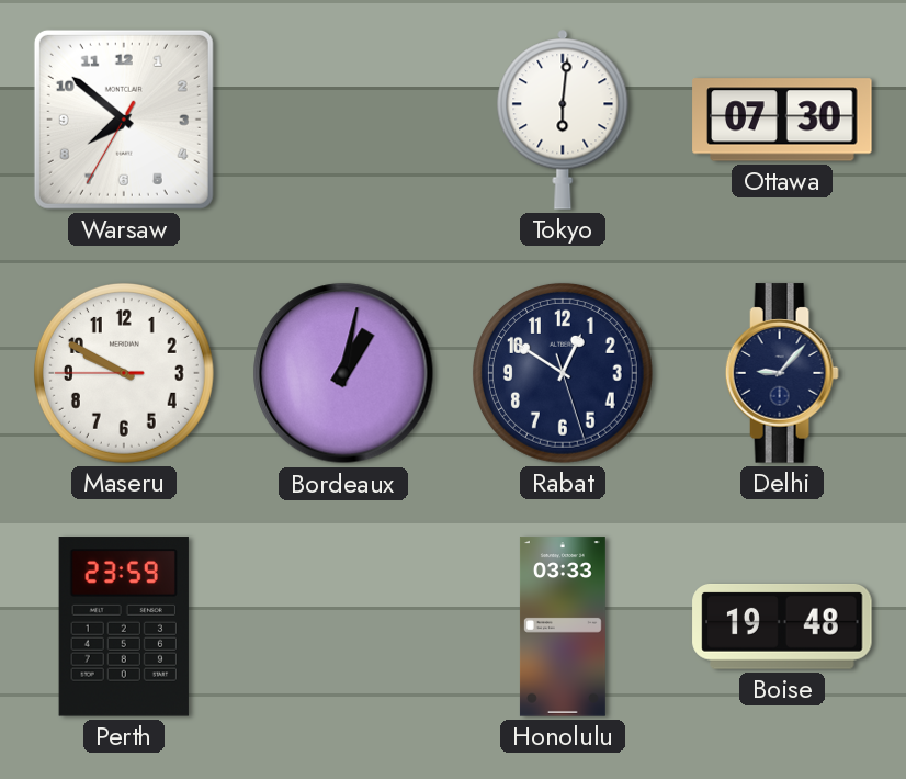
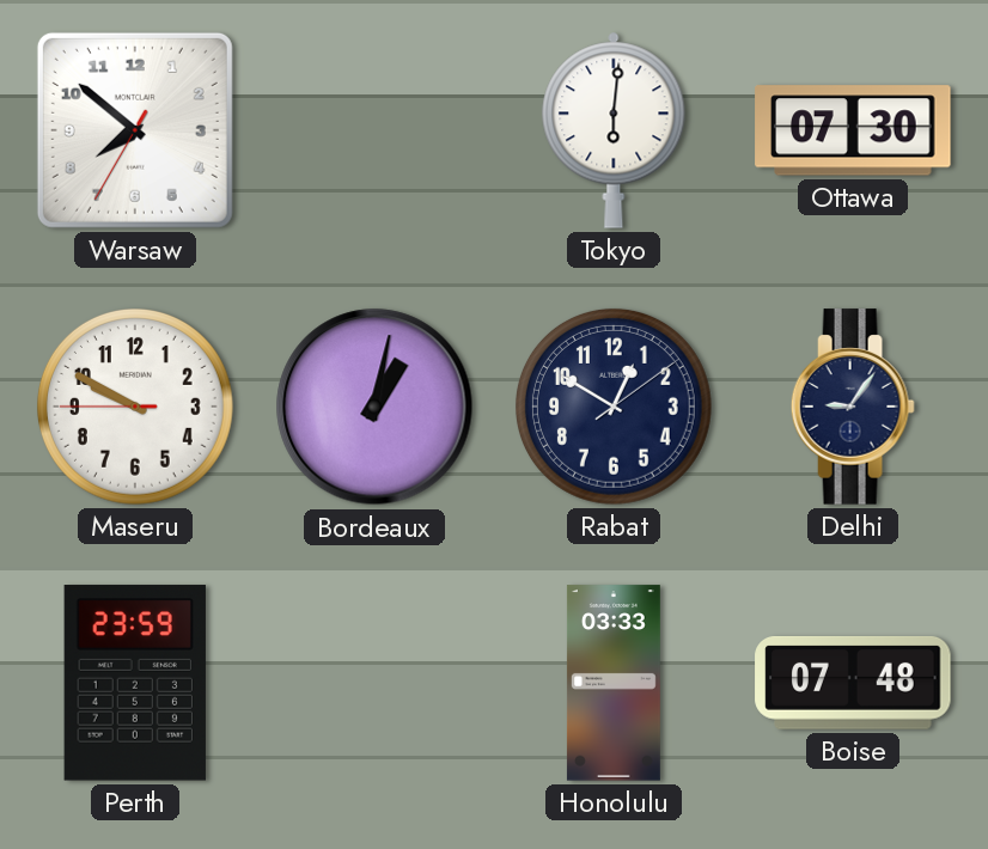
Rabat: 12:50:27 -> 12:50:09
Delhi: 9:07 -> 9:06
Boise: 19:48 -> 07:48
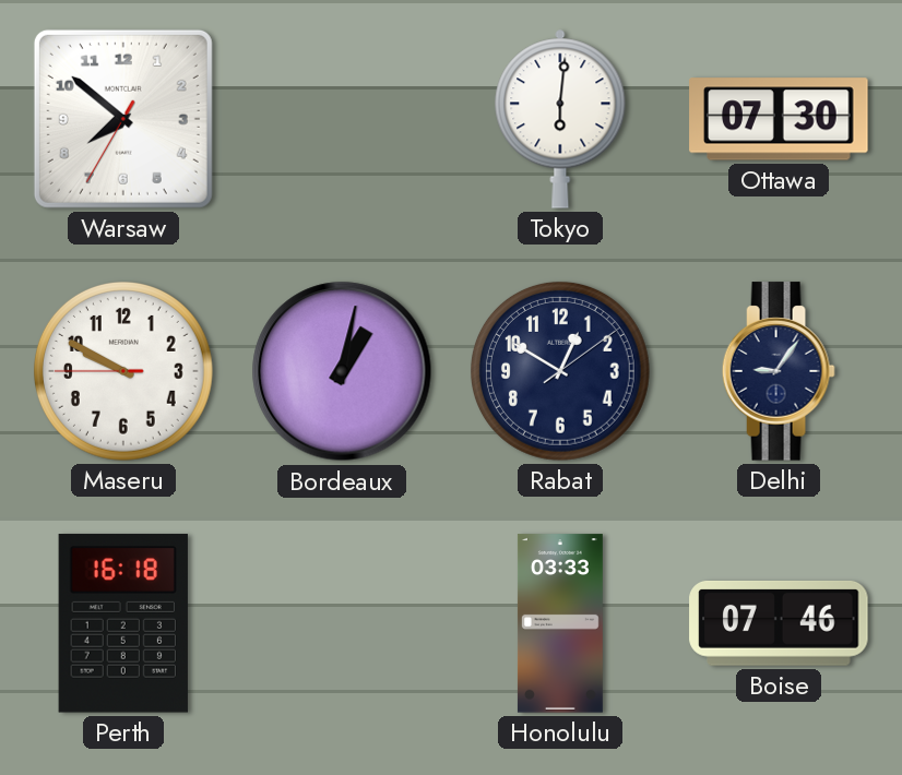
Perth: 23:59 -> 16:18
Boise: 07:48 -> 07:46
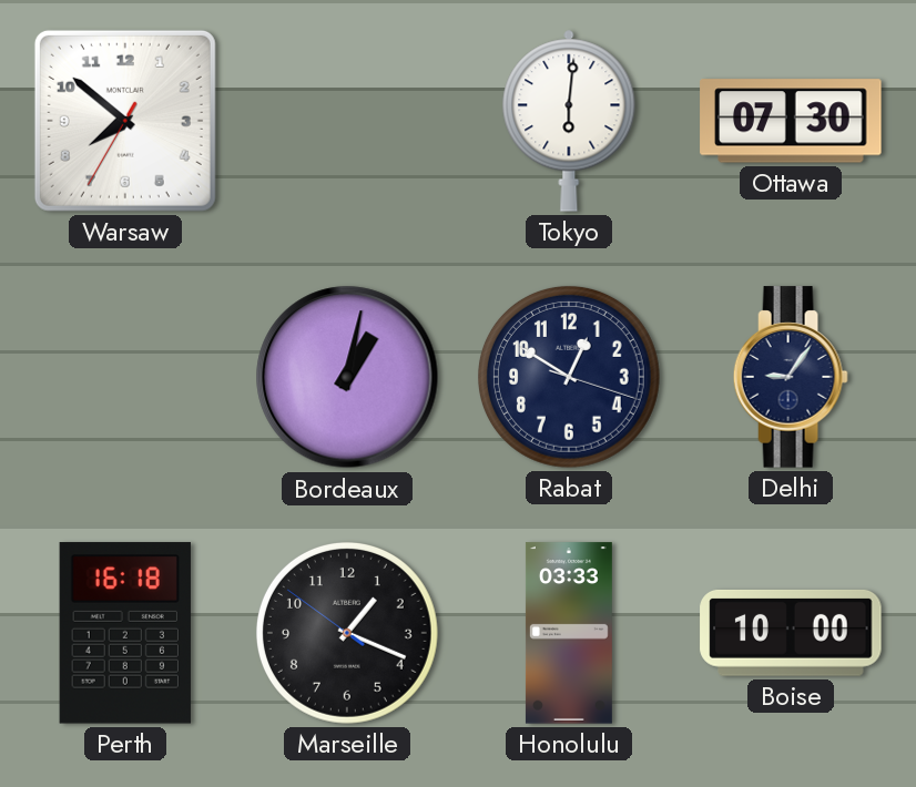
Maseru: 9:49 -> none
Rabat: 12:50:09 -> 12:50:18
Marseille: none -> 1:18
Boise: 07:46 -> 10:00
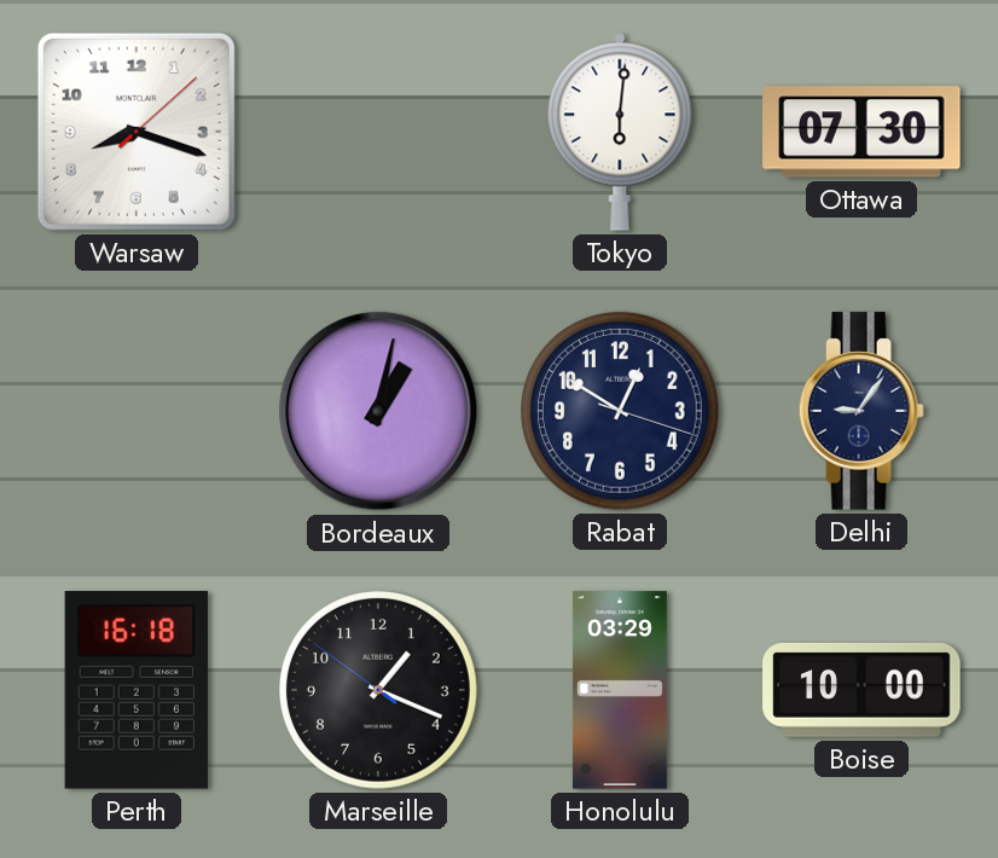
Warsaw: 7:51 -> 8:18
Honolulu: 03:33 -> 03:29
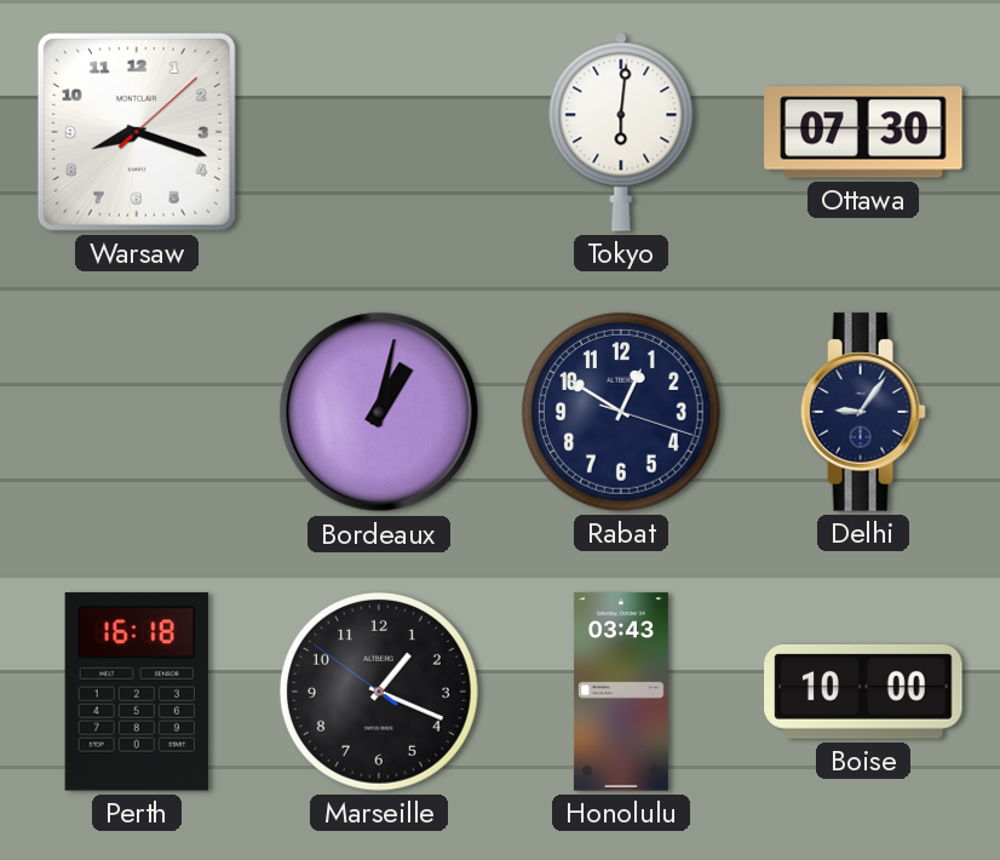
Honolulu: 03:29 -> 03:43
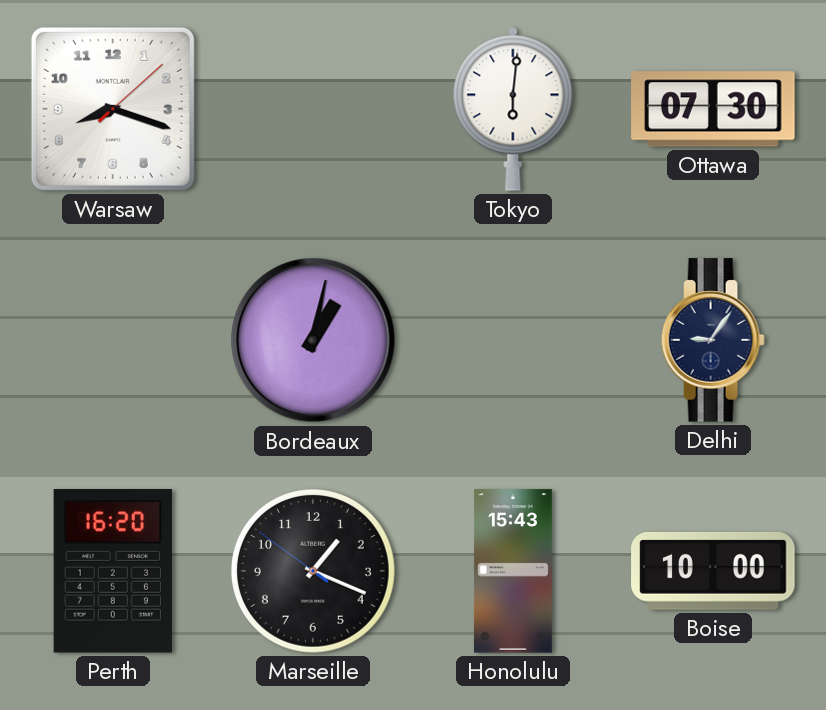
Rabat: 12:50 -> none
Perth: 16:18 -> 16:20
Honolulu: 03:43 -> 15:43
